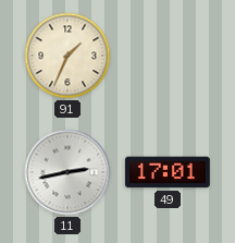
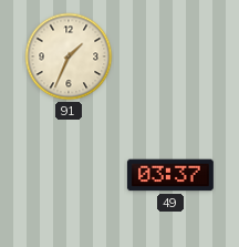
11: 2:43 -> none
49: 17:01 -> 03:37
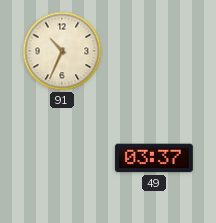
91: 1:34 -> 10:34
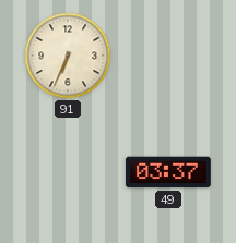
91: 10:34 -> 6:34
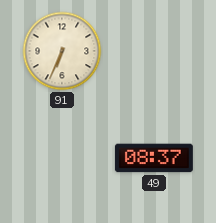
49: 03:37 -> 08:37
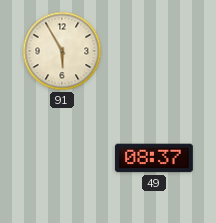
91: 6:34 -> 5:55
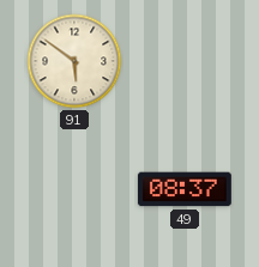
91: 5:55 -> 5:51
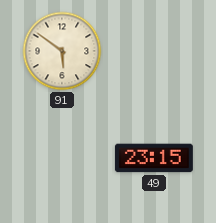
49: 08:37 -> 23:15
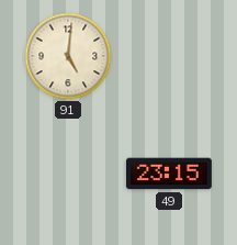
91: 5:51 -> 5:01
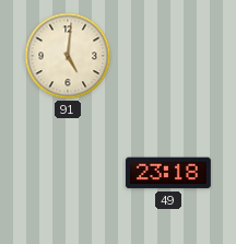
49: 23:15 -> 23:18
